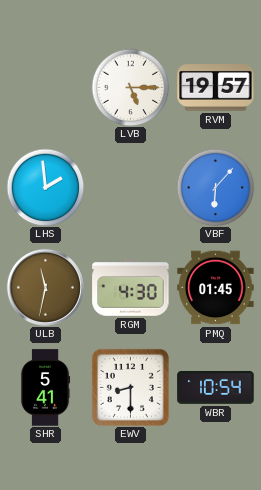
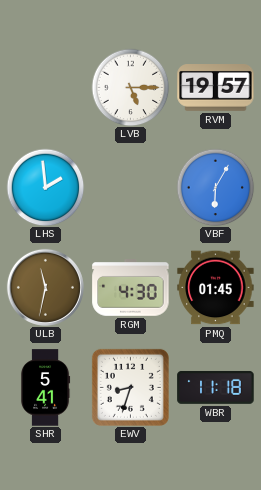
VBF: 6:07 -> 6:05
EWV: 8:30 -> 8:33
WBR: 10:54 -> 11:18
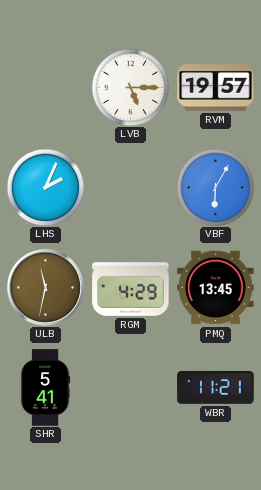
LHS: 1:59 -> 2:04
RGM: 4:30 -> 4:29
PMQ: 01:45 -> 13:45
EWV: 8:33 -> none
WBR: 11:18 -> 11:21
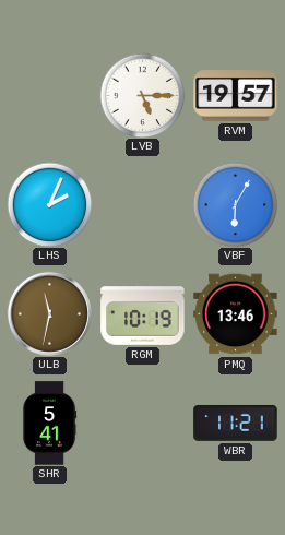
RGM: 4:29 -> 10:19
PMQ: 13:45 -> 13:46
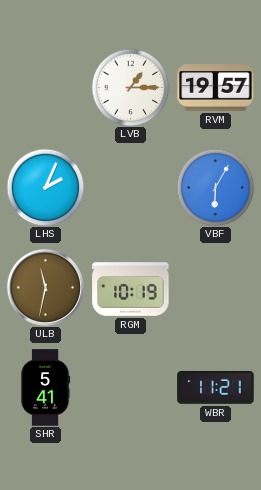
LVB: 5:15 -> 1:15
PMQ: 13:46 -> none
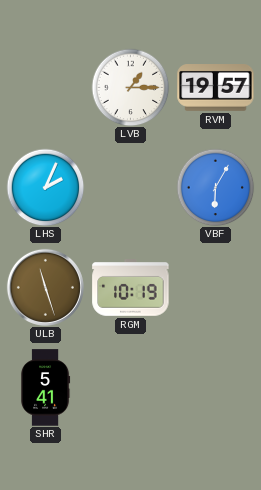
ULB: 11:32 -> 11:27
WBR: 11:21 -> none
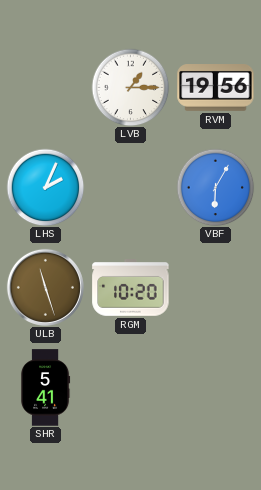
RVM: 19:57 -> 19:56
RGM: 10:19 -> 10:20
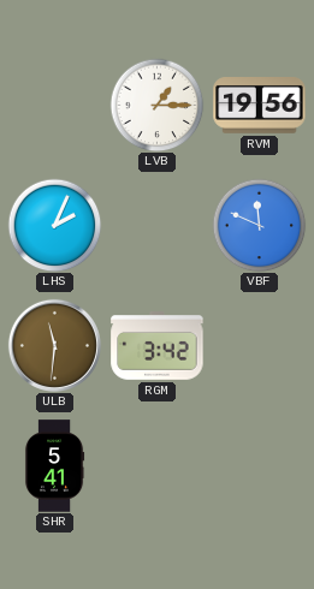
VBF: 6:05 -> 11:49
ULB: 11:27 -> 11:31
RGM: 10:20 -> 3:42
